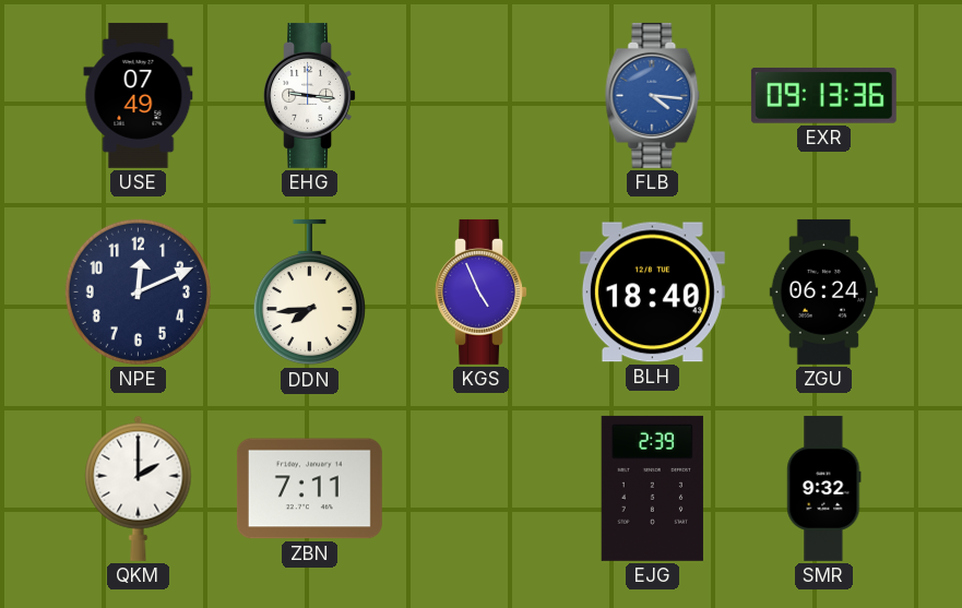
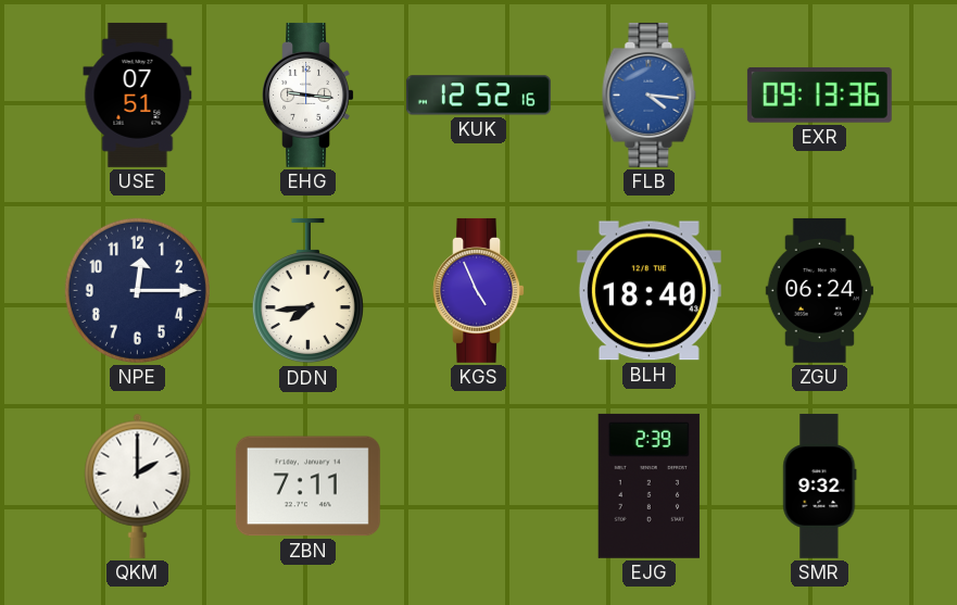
USE: 07:49 -> 07:51
KUK: none -> 12:52
NPE: 12:11 -> 12:15
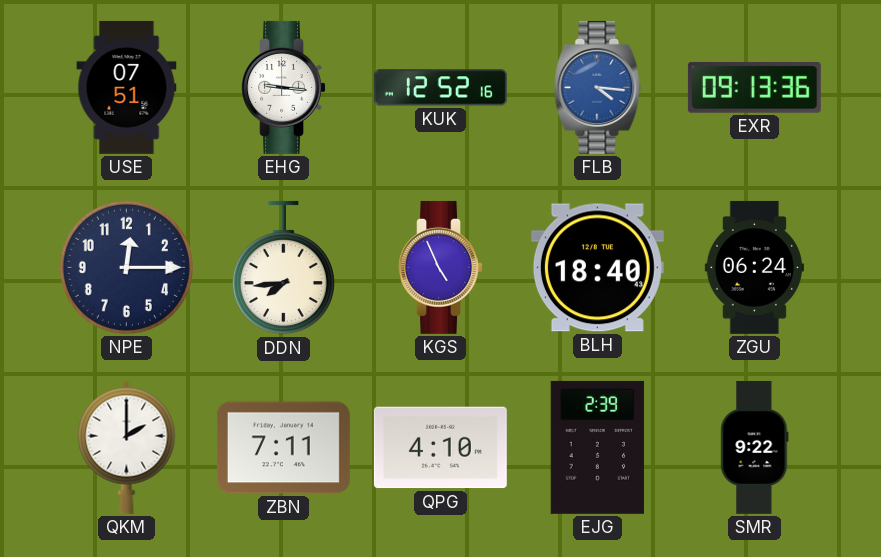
QPG: none -> 4:10
SMR: 9:32 -> 9:22
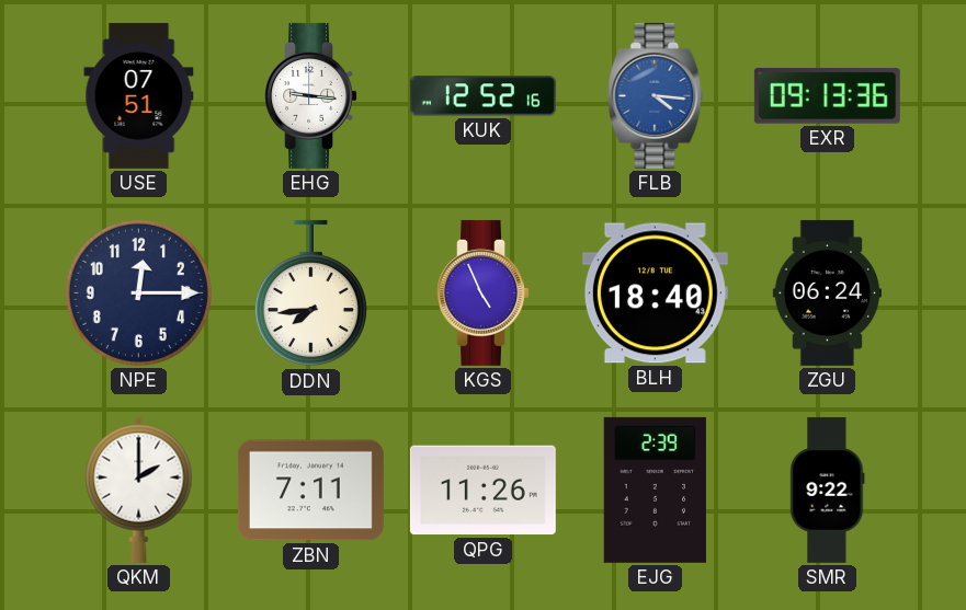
QPG: 4:10 -> 11:26
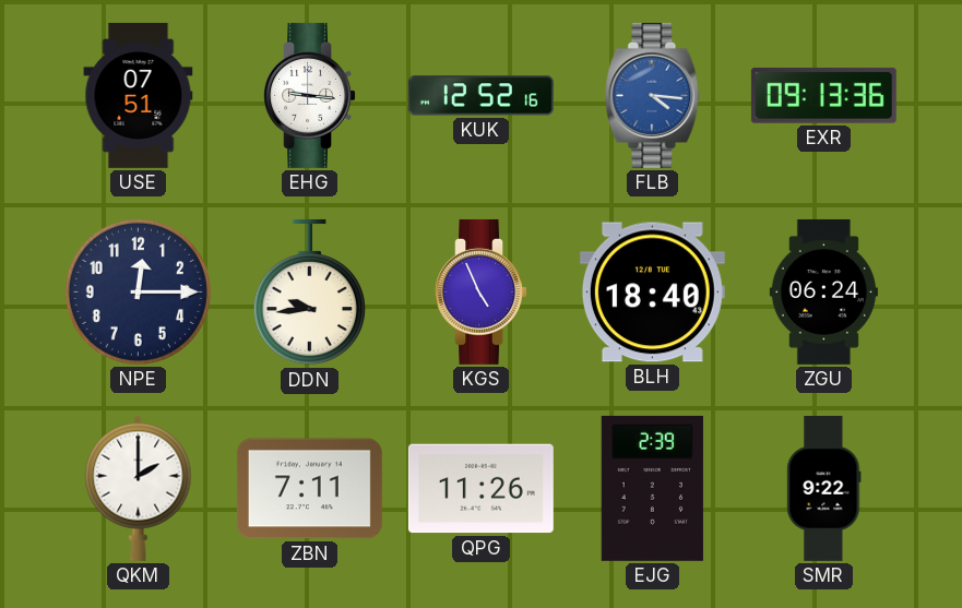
DDN: 7:44 -> 9:44
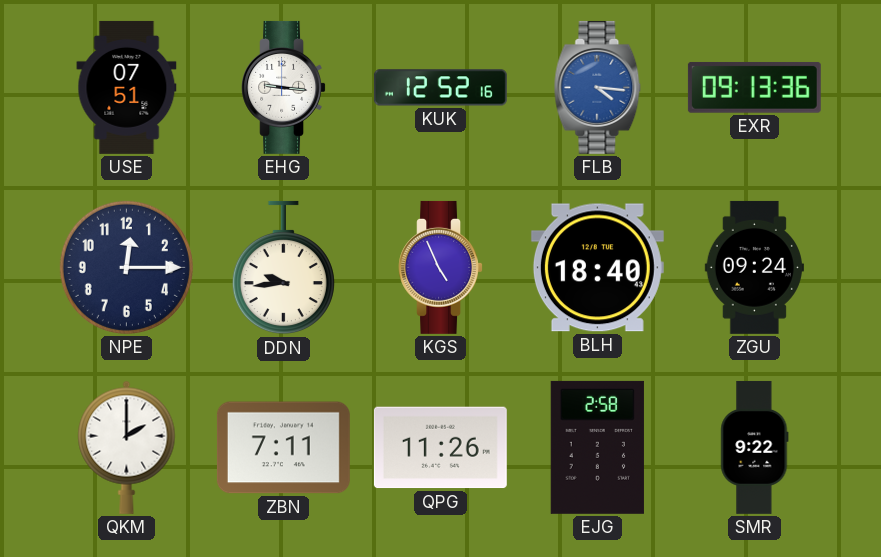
ZGU: 06:24 -> 09:24
EJG: 2:39 -> 2:58
